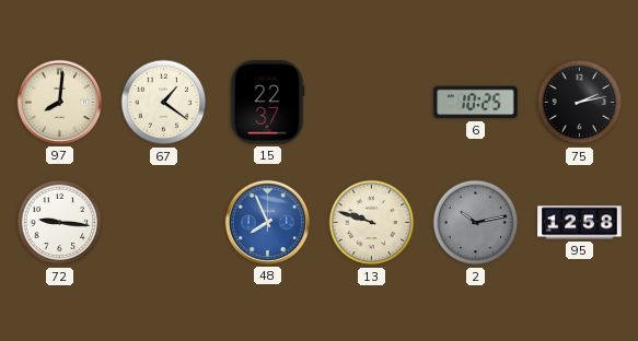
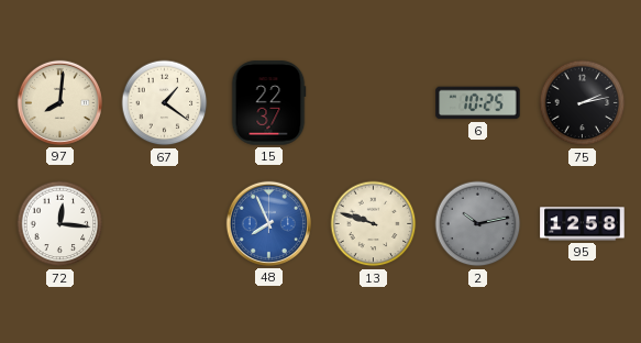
72: 9:16 -> 12:16
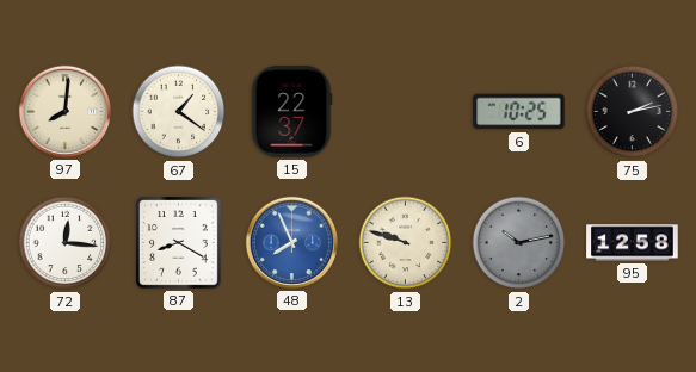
87: none -> 8:20
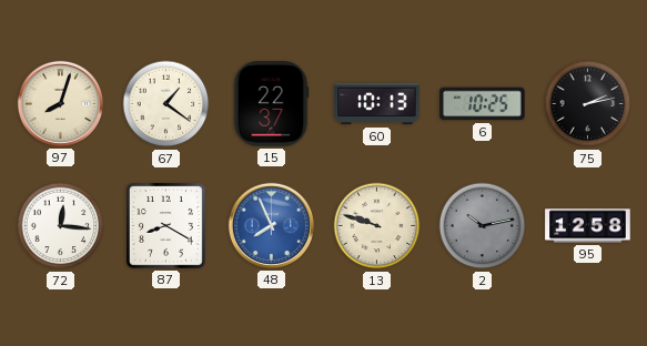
97: 8:01 -> 8:03
60: none -> 10:13
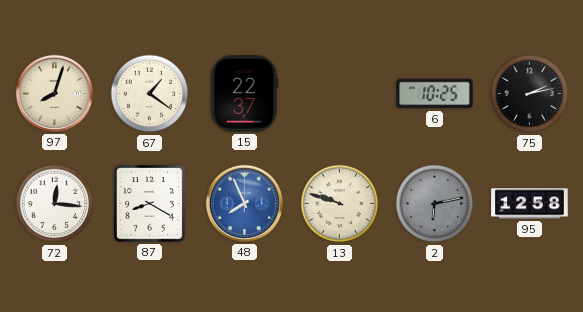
60: 10:13 -> none
2: 10:13 -> 6:13
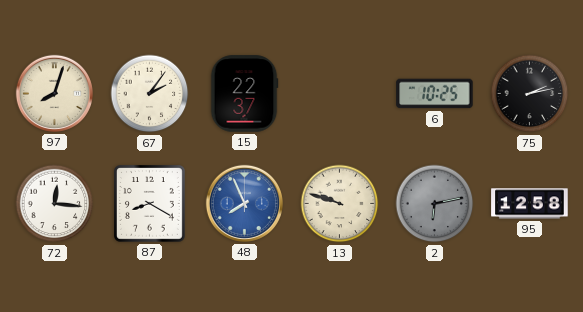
67: 1:21 -> 2:06
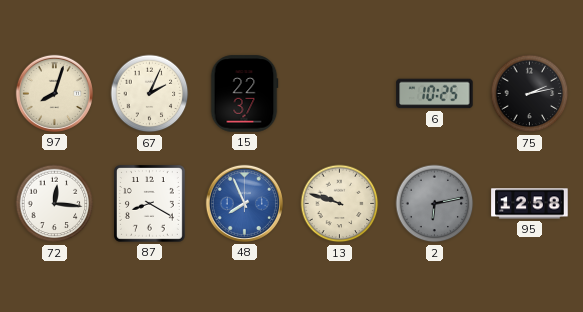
67: 2:06 -> 2:04
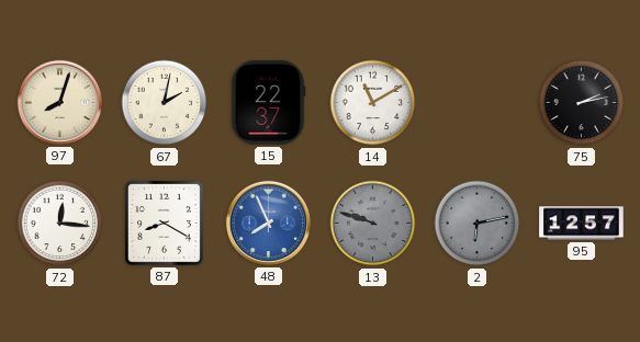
67: 2:04 -> 2:02
14: none -> 11:10
6: 10:25 -> none
13 dial: cream -> grey
95: 12:58 -> 12:57
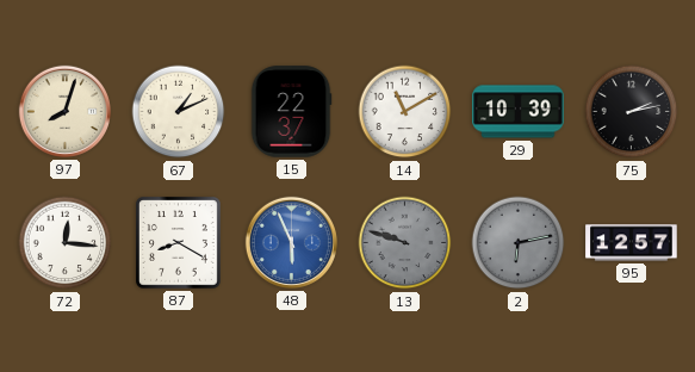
67: 2:02 -> 1:11
29: none -> 10:39
48: 7:56 -> 5:56
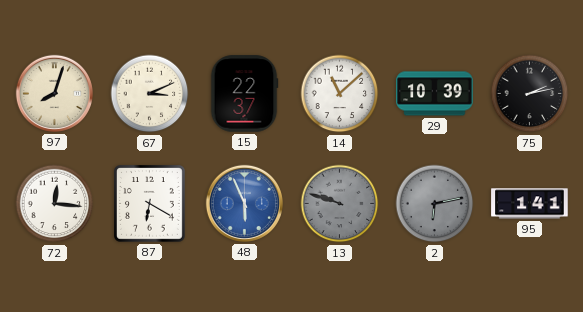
67: 1:11 -> 3:11
14: 11:10 -> 11:08
87: 8:20 -> 6:20
95: 12:57 -> 1:41
